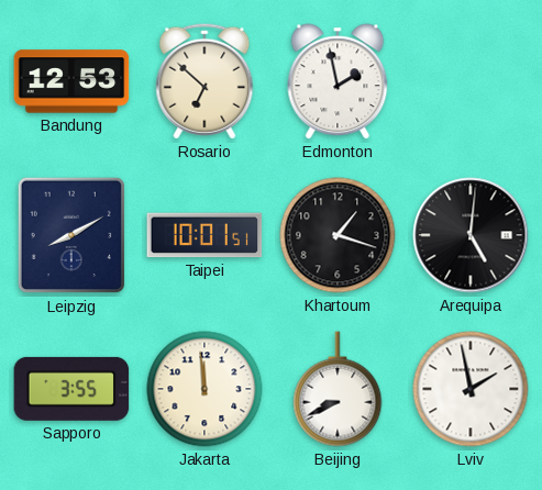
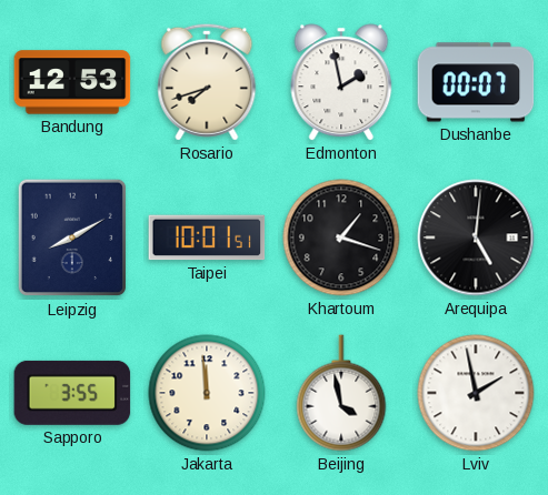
Rosario: 6:52 -> 7:42
Dushanbe: none -> 00:07
Beijing: 8:41 -> 3:58
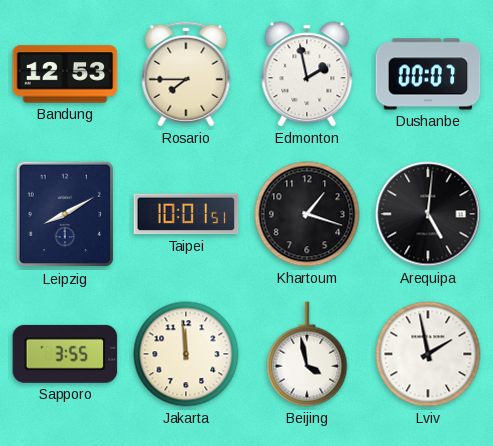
Rosario: 7:42 -> 7:45
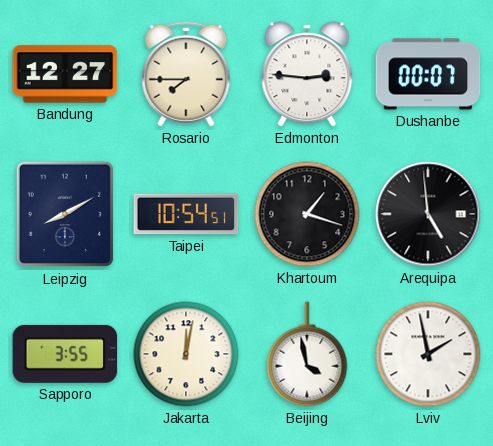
Bandung: 12:53 -> 12:27
Edmonton: 1:58 -> 2:46
Taipei: 10:01 -> 10:54
Arequipa: 5:01 -> 4:59
Jakarta: 11:59 -> 12:02
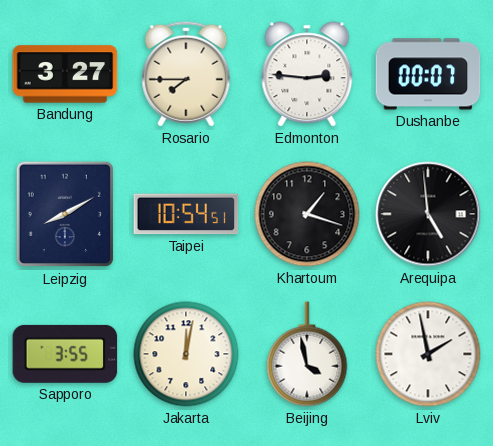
Bandung: 12:27 -> 3:27
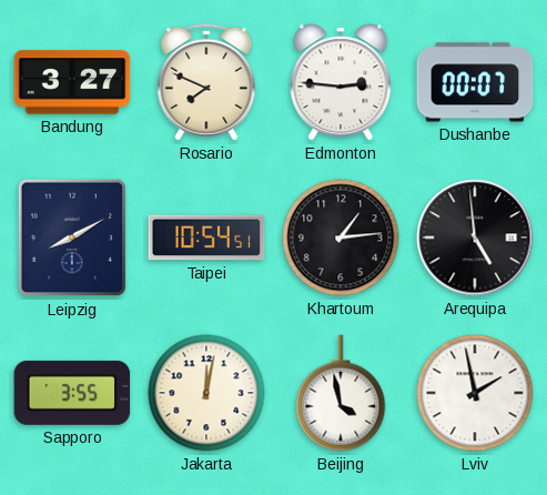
Rosario: 7:45 -> 7:49
Khartoum: 1:18 -> 1:14
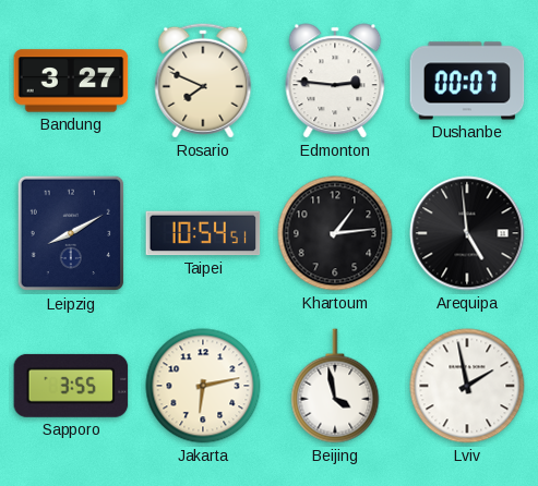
Jakarta: 12:02 -> 6:13
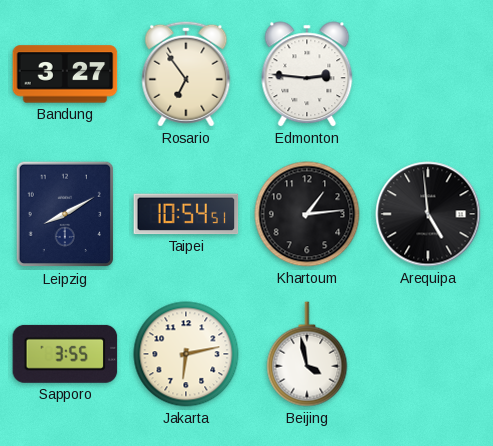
Rosario: 7:49 -> 6:54
Dushanbe: 00:07 -> none
Lviv: 1:58 -> none
